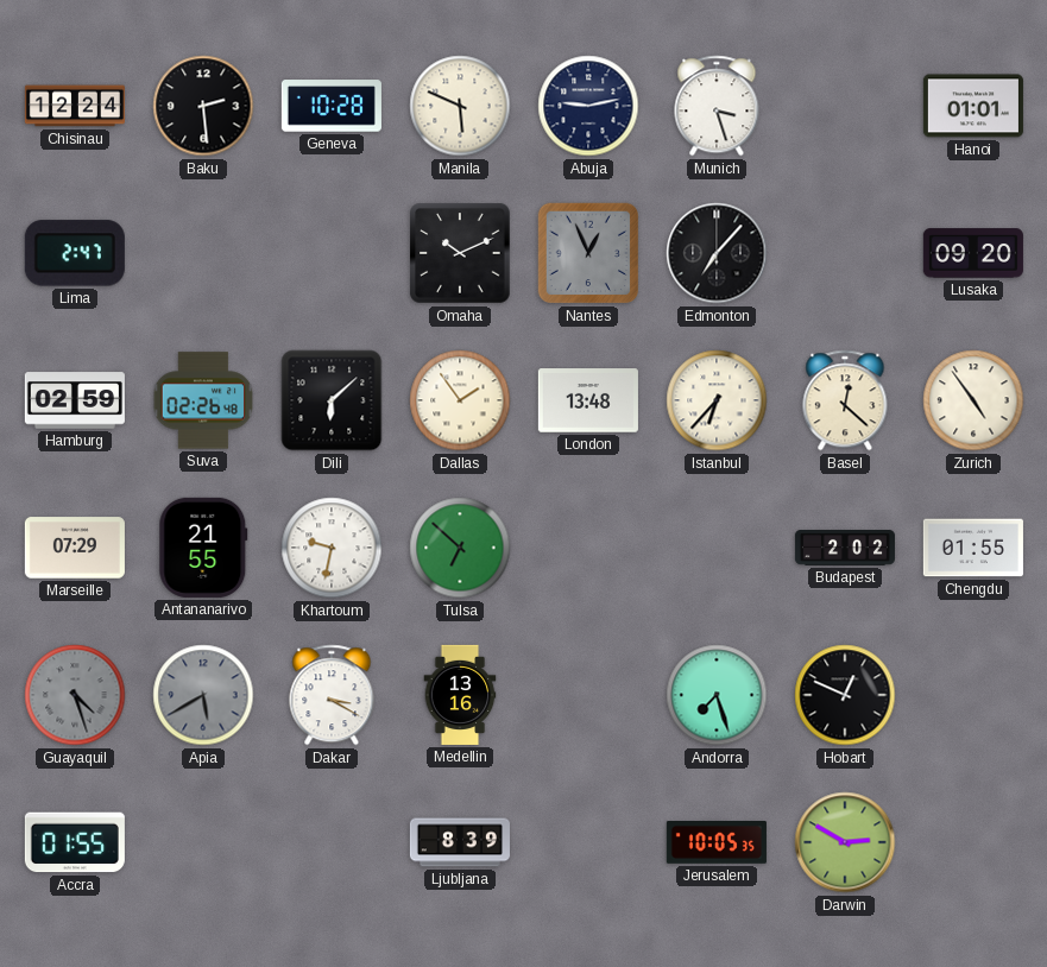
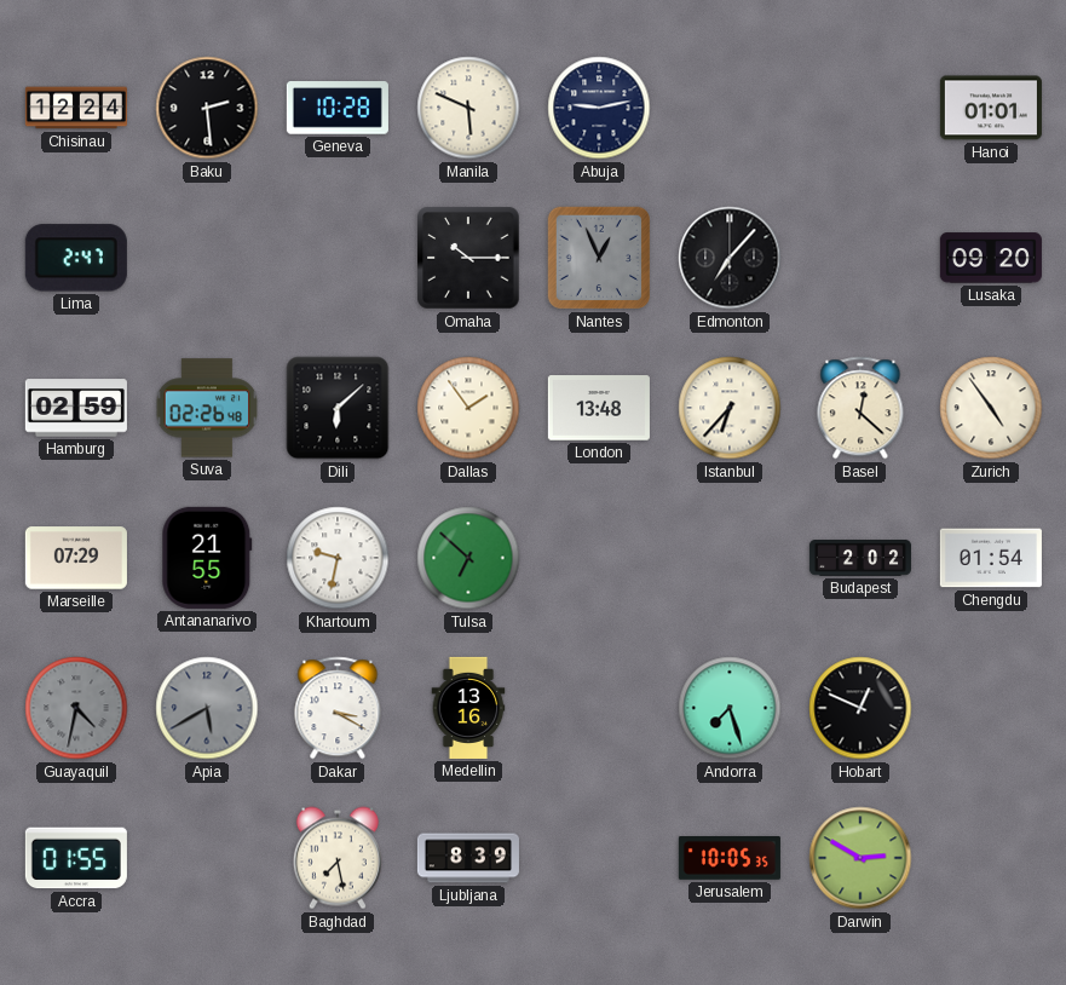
Munich: 3:27 -> none
Omaha: 10:11 -> 10:15
Chengdu: 01:55 -> 01:54
Guayaquil: 4:27 -> 4:32
Baghdad: none -> 7:28
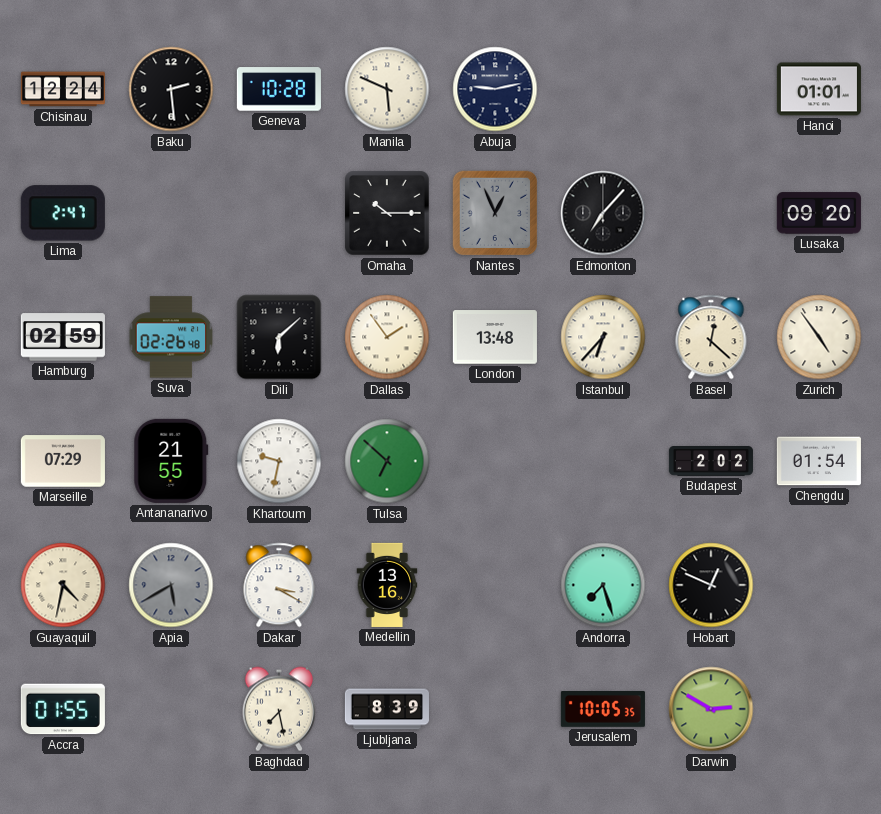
Guayaquil dial: grey -> cream
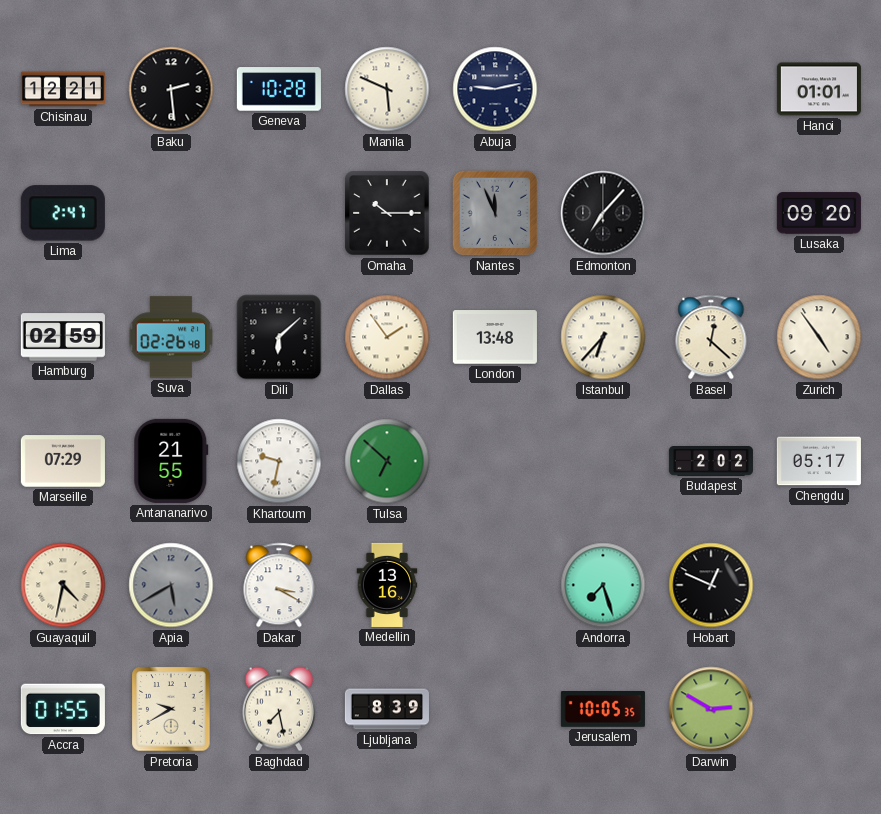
Chisinau: 12:24 -> 12:21
Nantes: 12:56 -> 11:56
Chengdu: 01:54 -> 05:17
Pretoria: none -> 9:40
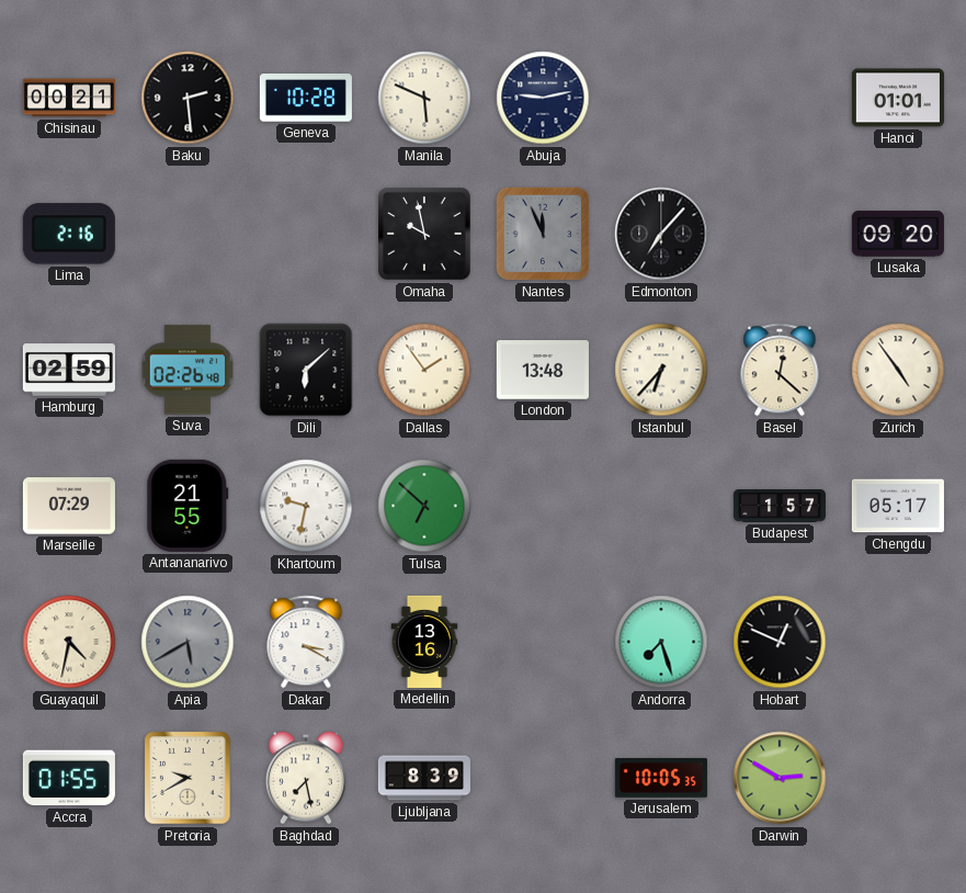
Chisinau: 12:21 -> 00:21
Lima: 2:47 -> 2:16
Omaha: 10:15 -> 9:58
Budapest: 2:02 -> 1:57
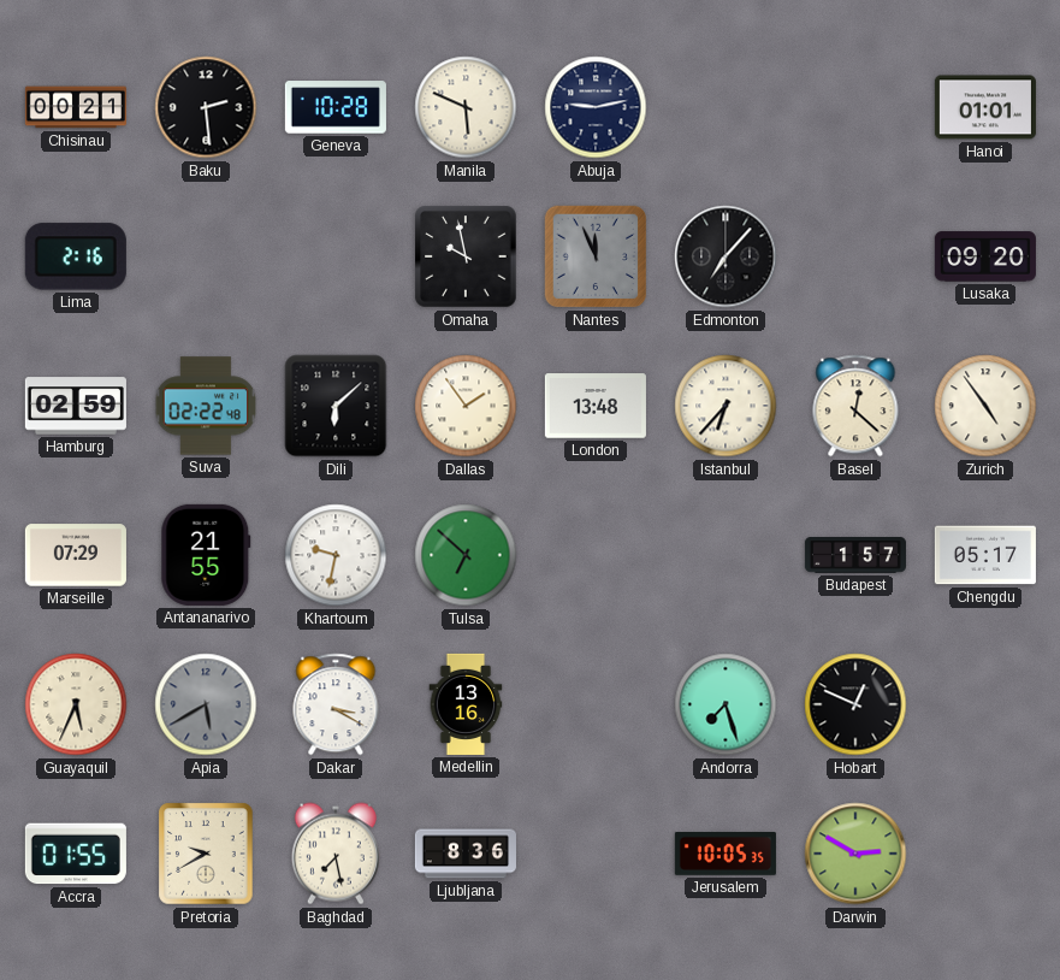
Suva: 02:26 -> 02:22
Guayaquil: 4:32 -> 5:34
Ljubljana: 8:39 -> 8:36
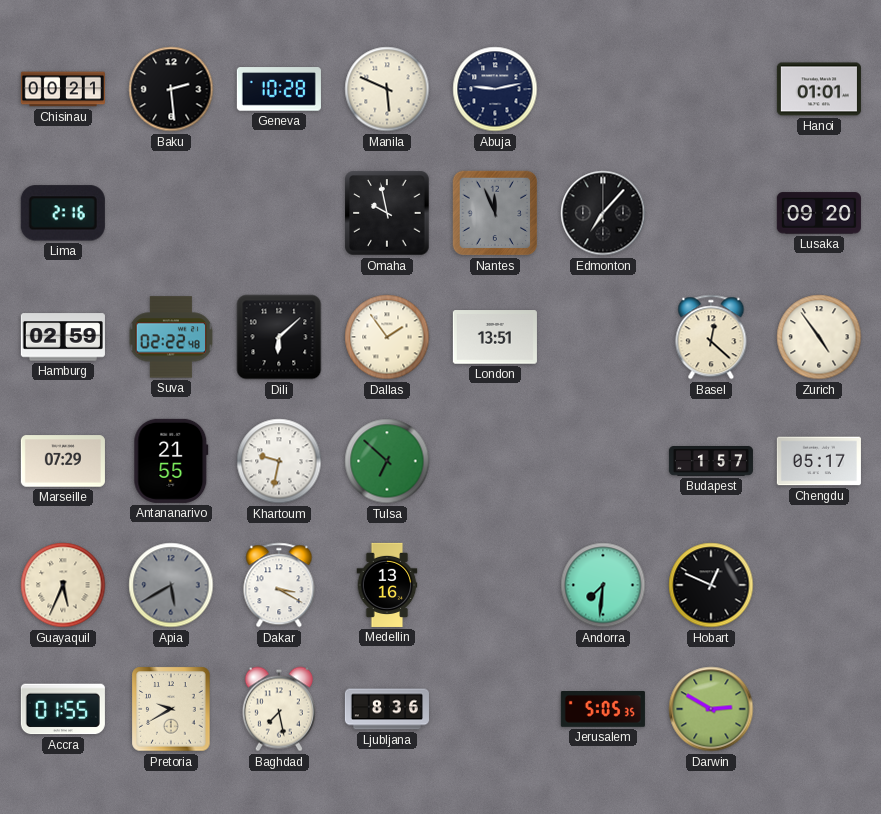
London: 13:48 -> 13:51
Istanbul: 6:37 -> none
Andorra: 7:27 -> 7:31
Jerusalem: 10:05 -> 5:05
